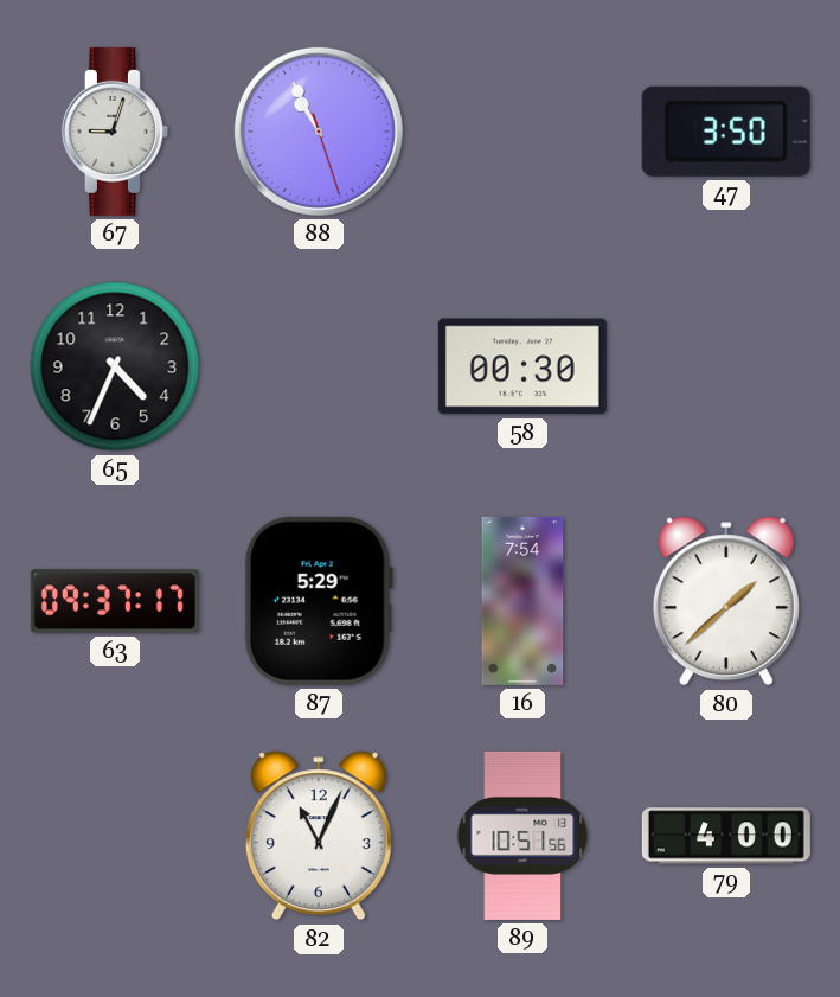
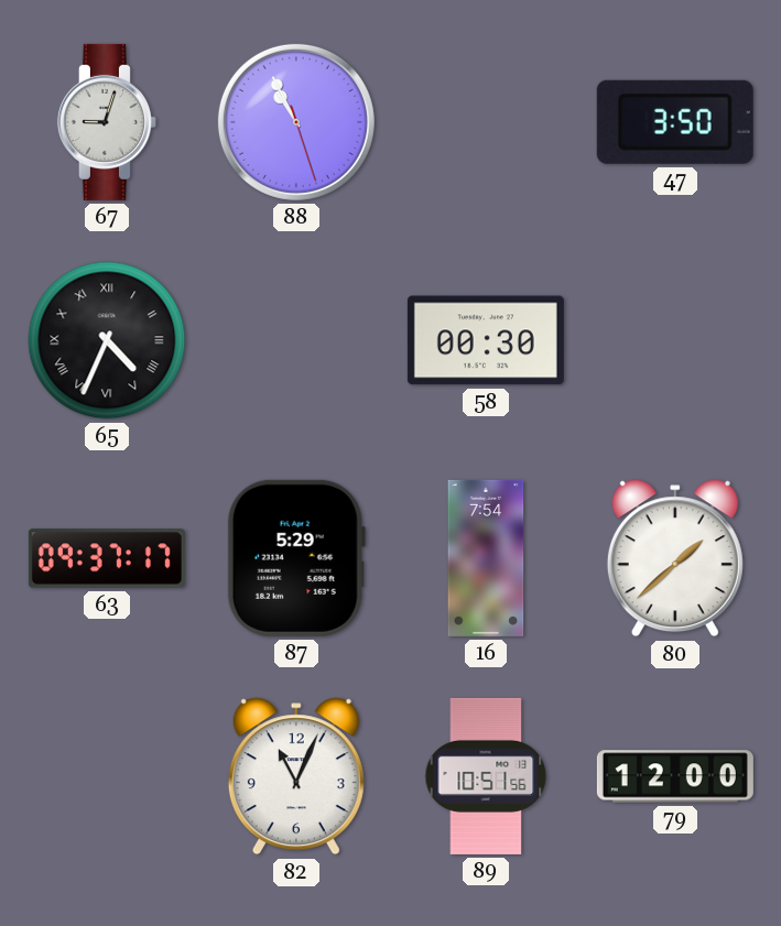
65 numerals: Arabic -> Roman
79: 4:00 -> 12:00
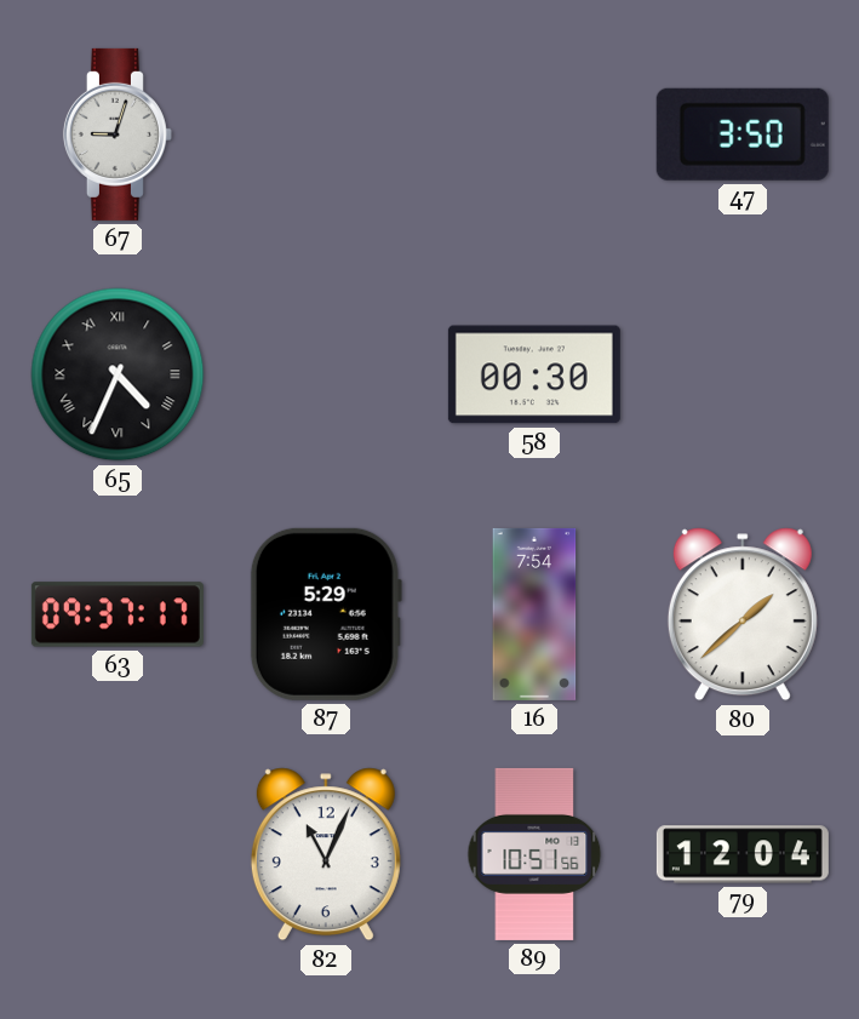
88: 10:55 -> none
79: 12:00 -> 12:04
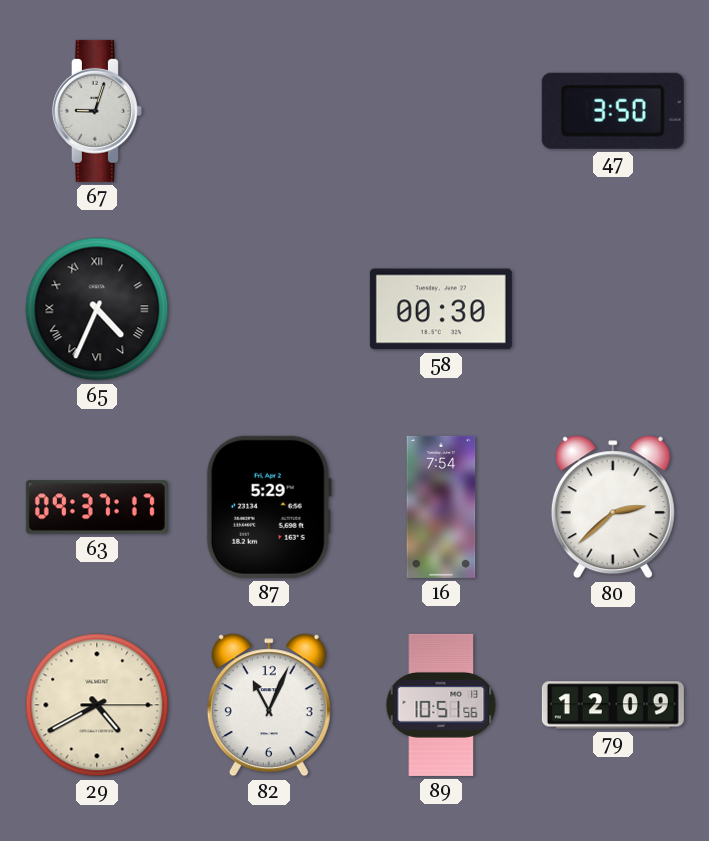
80: 1:38 -> 2:38
29: none -> 4:40
79: 12:04 -> 12:09
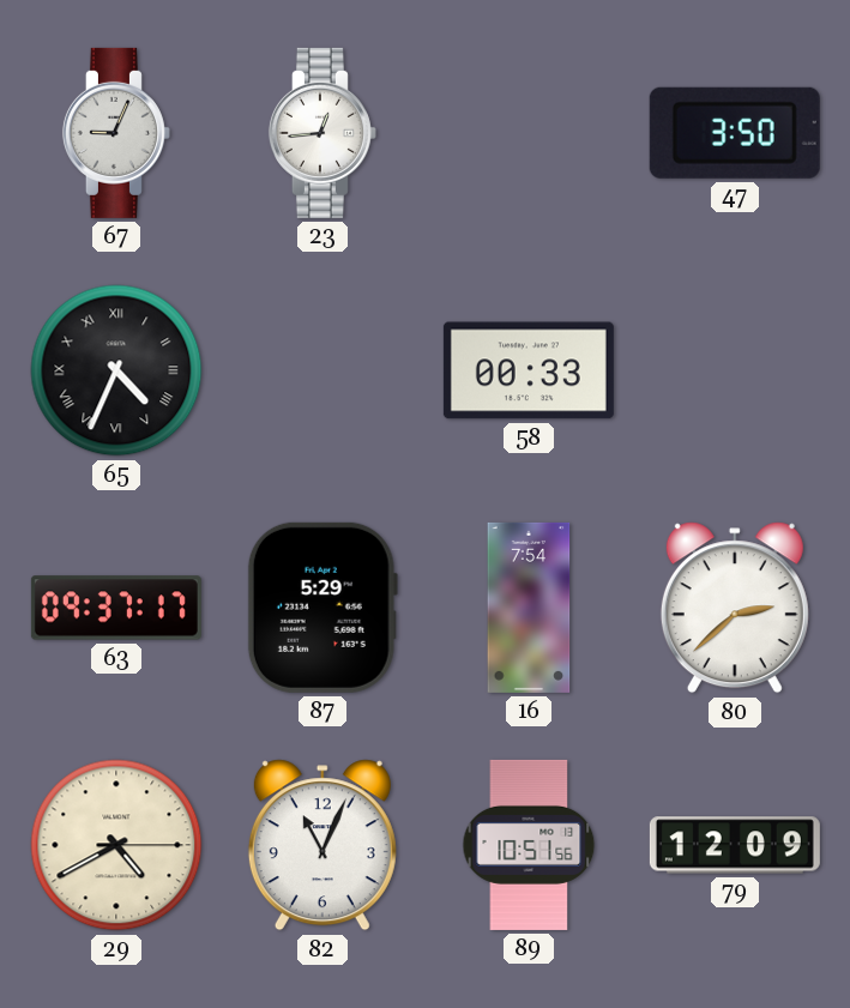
67: 9:03 -> 9:04
23: none -> 12:44
58: 00:30 -> 00:33
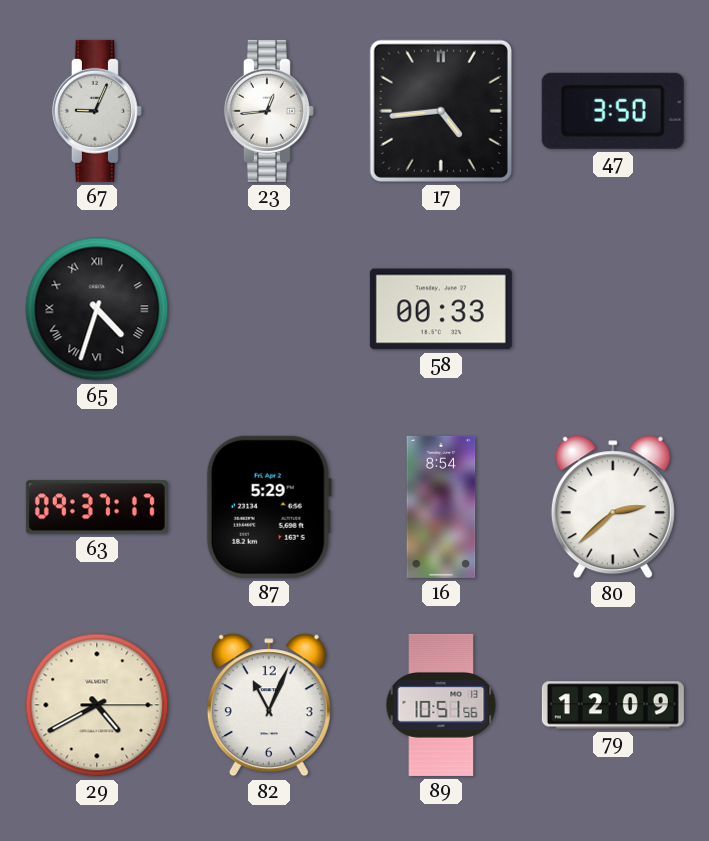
17: none -> 4:44
65: 4:34 -> 4:33
16: 7:54 -> 8:54
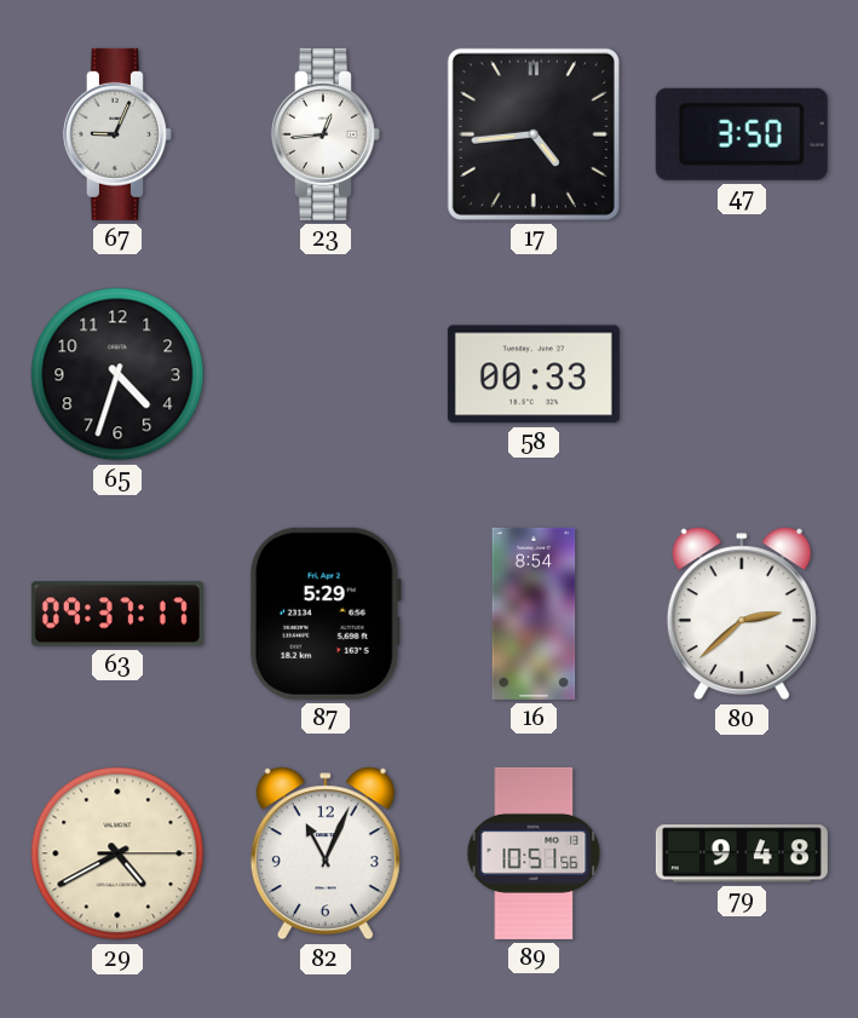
65 numerals: Roman -> Arabic
79: 12:09 -> 9:48
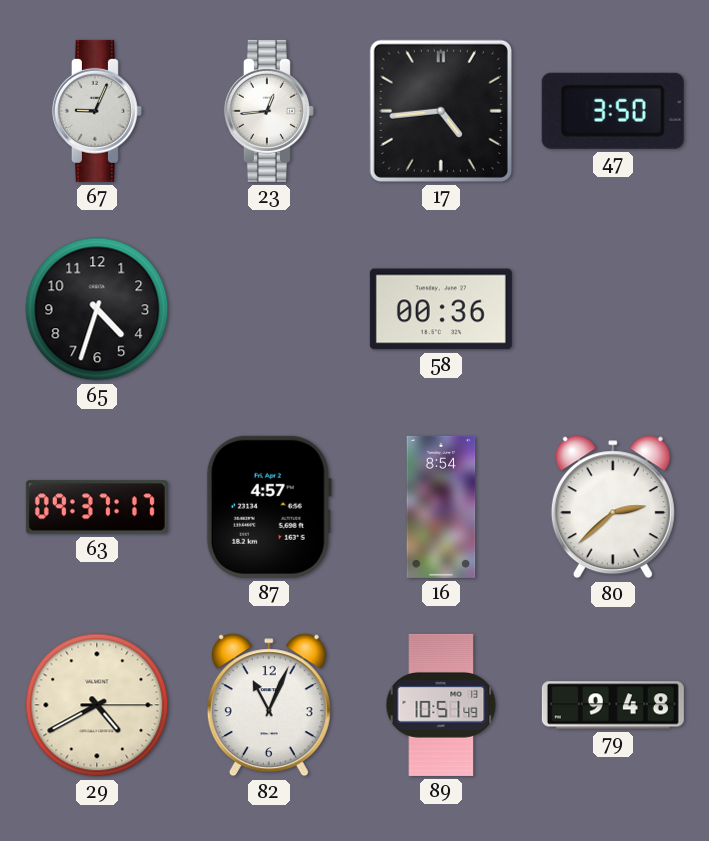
58: 00:33 -> 00:36
87: 5:29 -> 4:57
89: 10:51:56 -> 10:51:49
